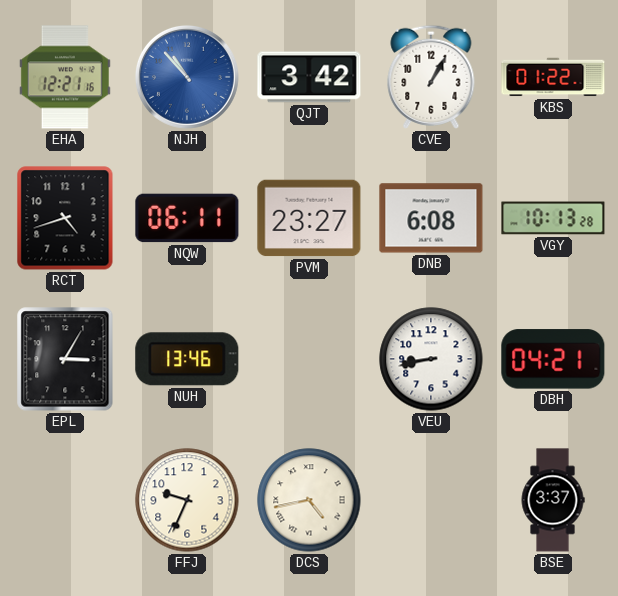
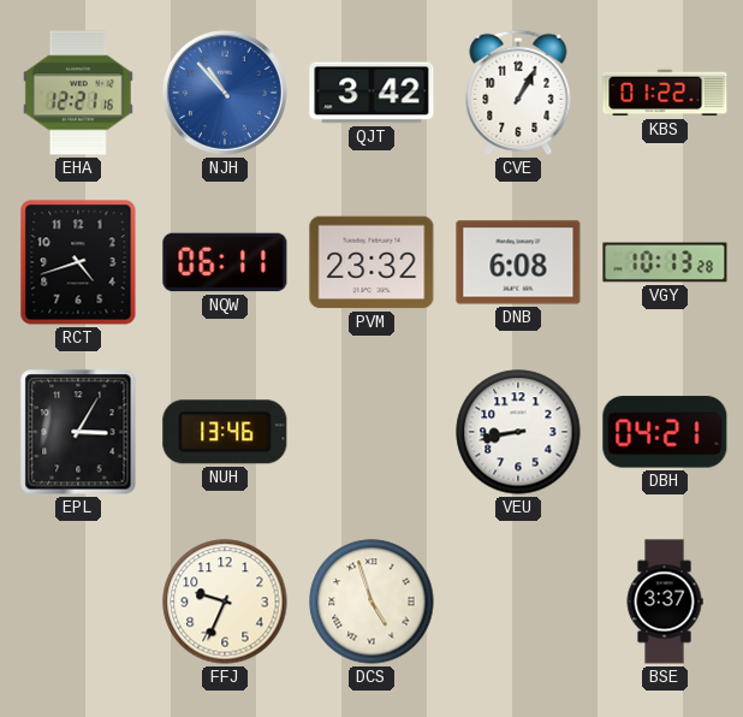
PVM: 23:27 -> 23:32
DCS: 4:43 -> 4:57
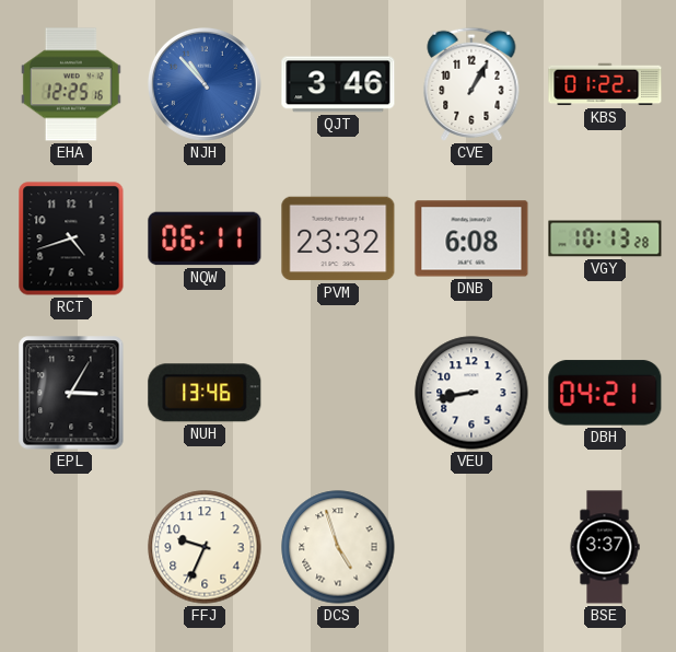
EHA: 12:21 -> 12:25
QJT: 3:42 -> 3:46
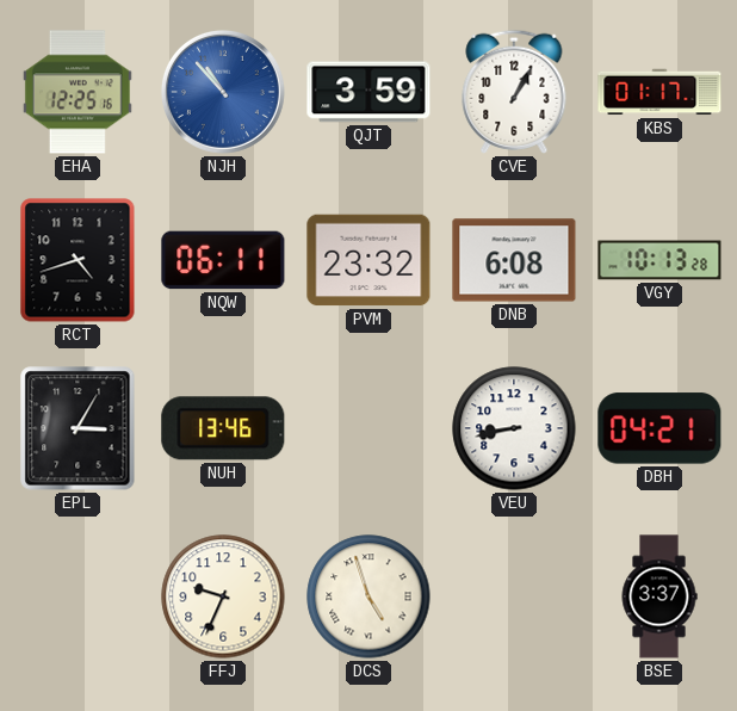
QJT: 3:46 -> 3:59
KBS: 01:22 -> 01:17
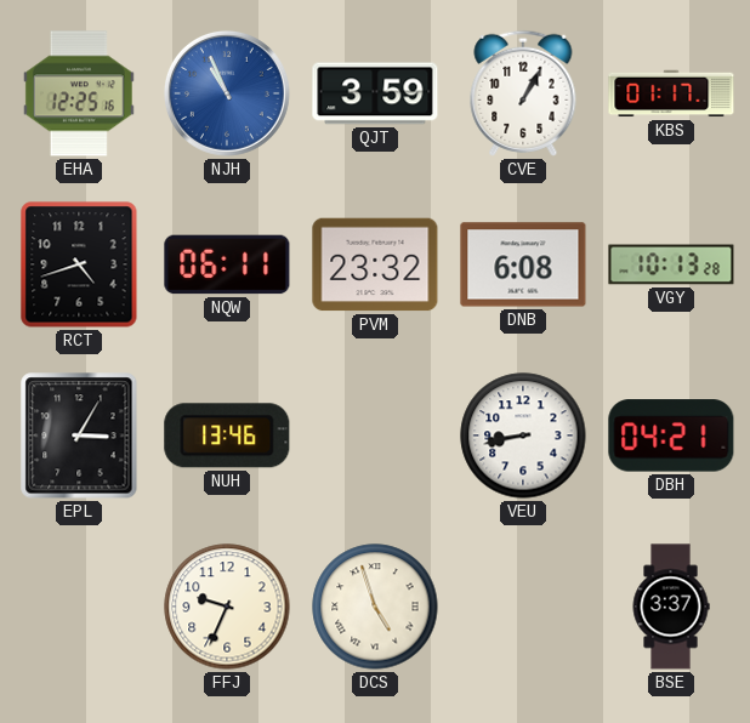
NJH: 10:53 -> 10:56
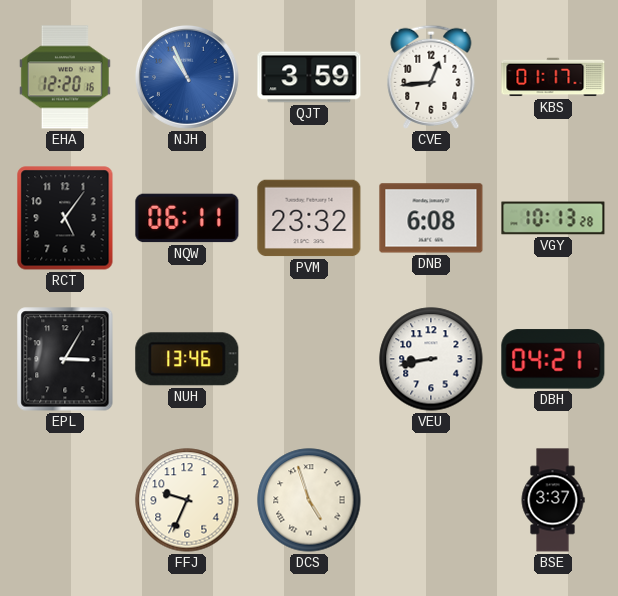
EHA: 12:25 -> 12:20
CVE: 1:05 -> 12:44
RCT: 4:42 -> 5:06
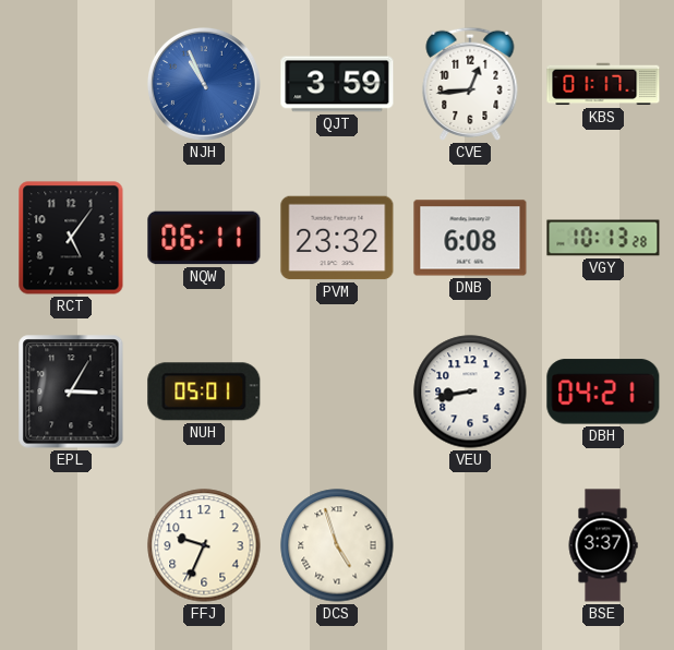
EHA: 12:20 -> none
NUH: 13:46 -> 05:01
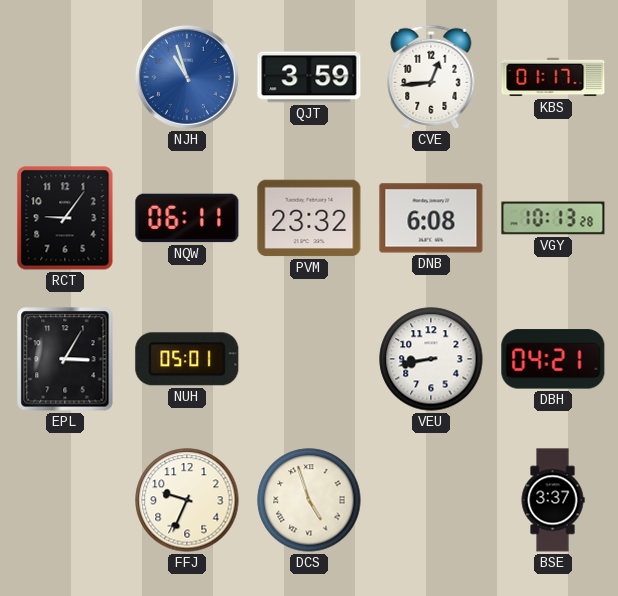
NJH: 10:56 -> 10:57
RCT: 5:06 -> 9:06
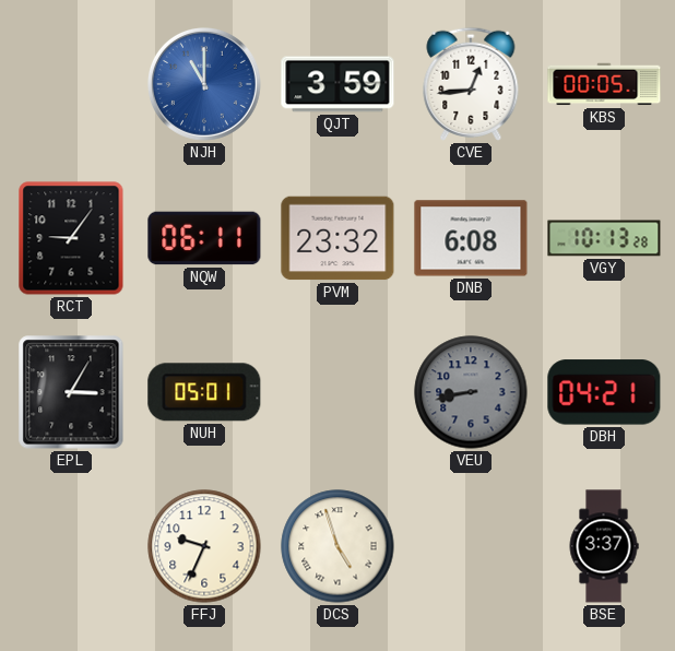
NJH: 10:57 -> 11:00
KBS: 01:17 -> 00:05
VEU dial: white -> grey
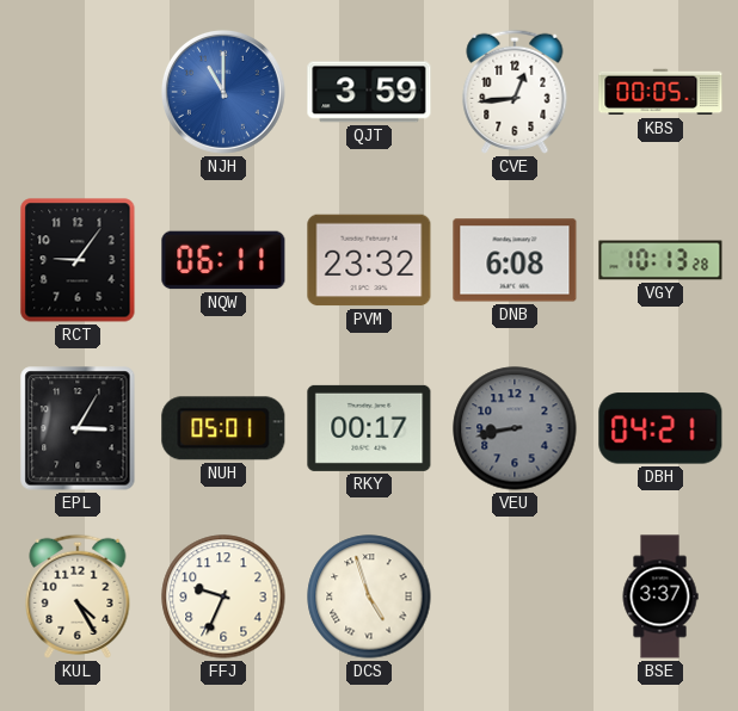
RKY: none -> 00:17
KUL: none -> 4:25
